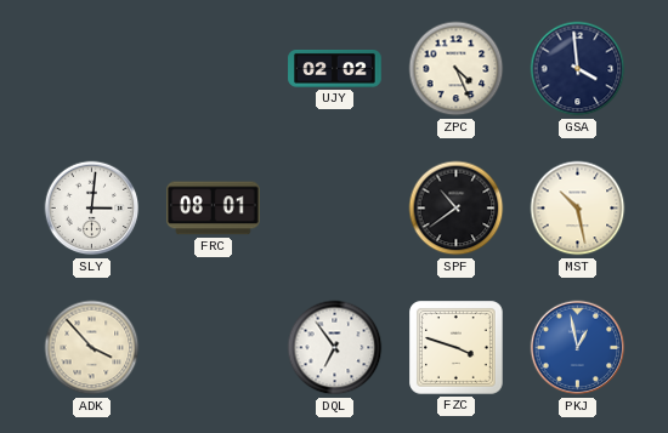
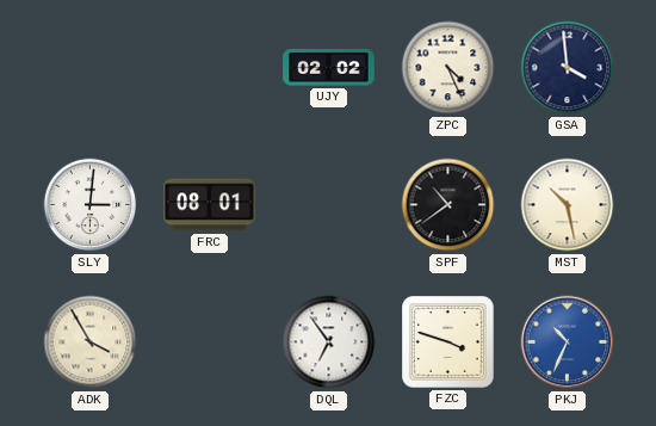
ADK: 3:53 -> 3:55
PKJ: 12:58 -> 10:34
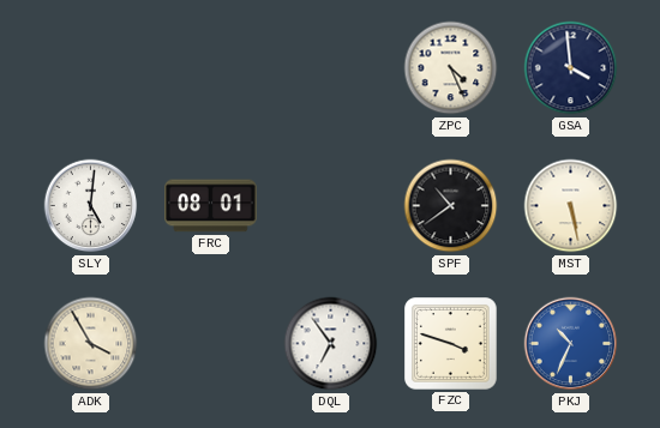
UJY: 02:02 -> none
SLY: 3:01 -> 5:01
MST: 10:28 -> 5:28
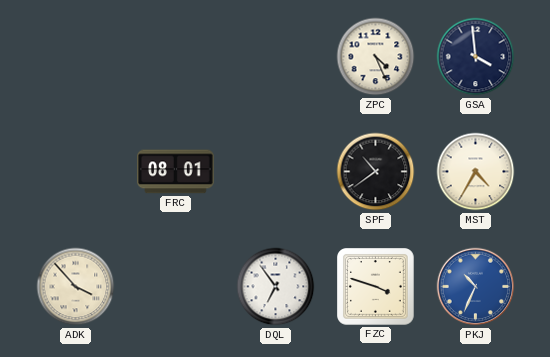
SLY: 5:01 -> none
MST: 5:28 -> 4:35
ADK: 3:55 -> 3:53
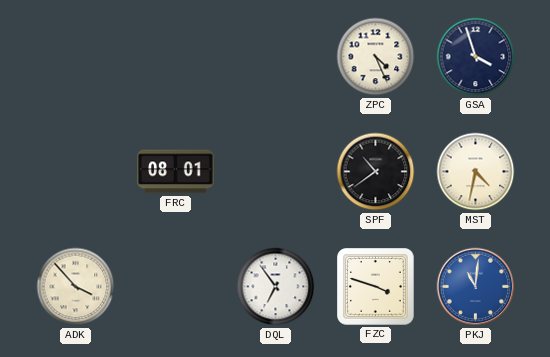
GSA: 3:59 -> 3:57
MST: 4:35 -> 4:32
PKJ: 10:34 -> 11:01
